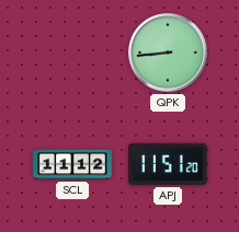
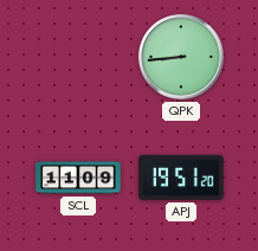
SCL: 11:12 -> 11:09
APJ: 11:51 -> 19:51
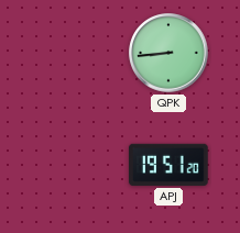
SCL: 11:09 -> none
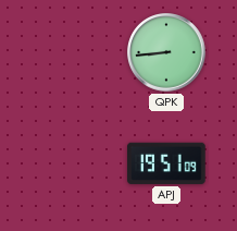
APJ: 19:51:20 -> 19:51:09
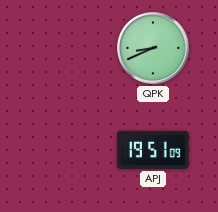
QPK: 8:44 -> 8:41
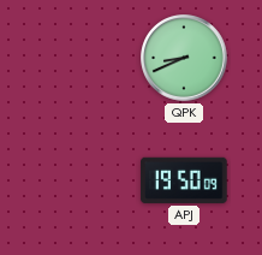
APJ: 19:51 -> 19:50
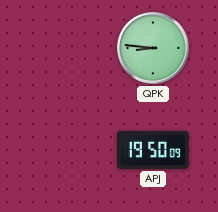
QPK: 8:41 -> 8:46
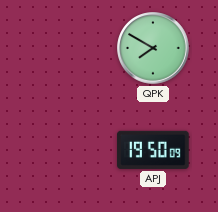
QPK: 8:46 -> 7:50
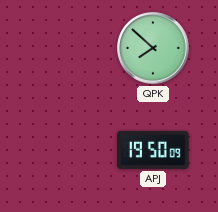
QPK: 7:50 -> 7:52
